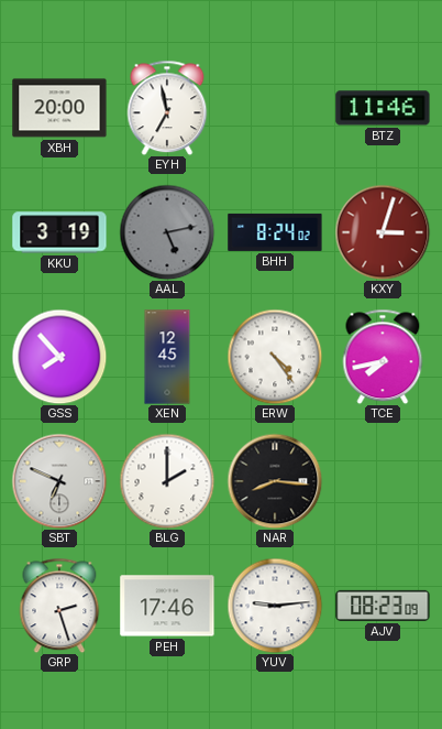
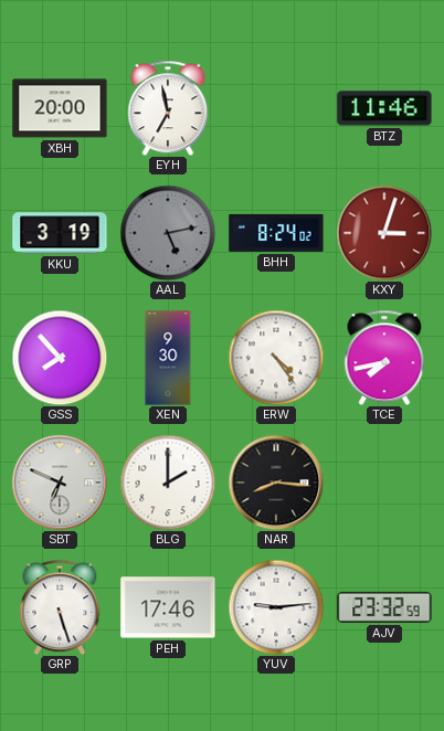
XEN: 12:45 -> 9:30
GRP: 2:27 -> 5:27
AJV: 08:23 -> 23:32
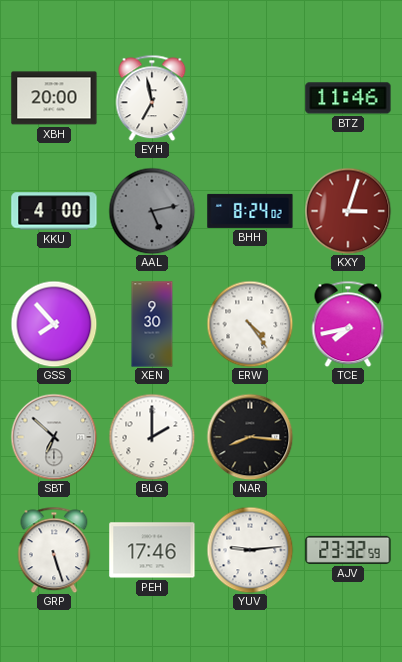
KKU: 3:19 -> 4:00
SBT: 6:49 -> 6:52
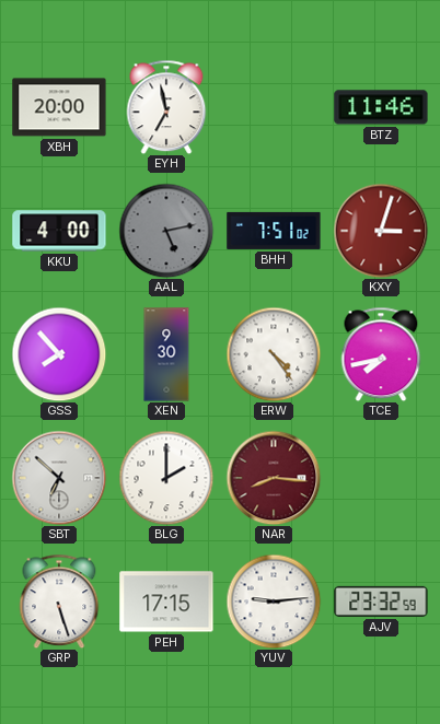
BHH: 8:24 -> 7:51
NAR dial: black -> burgundy
PEH: 17:46 -> 17:15
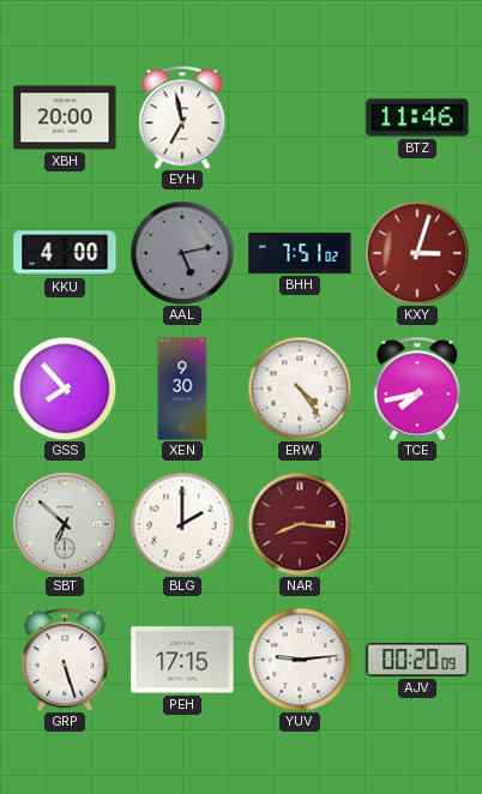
AJV: 23:32 -> 00:20
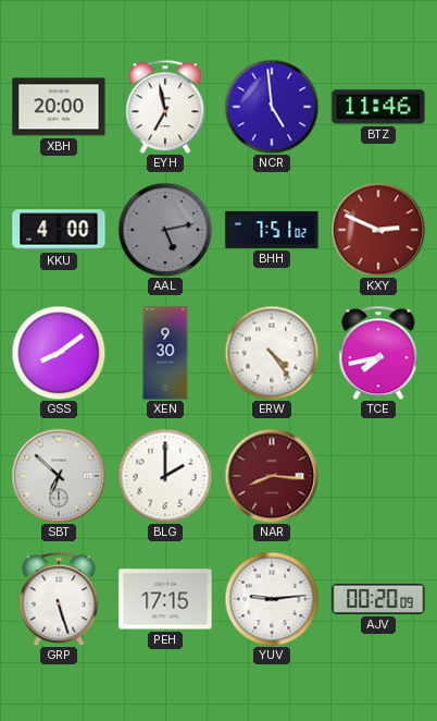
NCR: none -> 4:59
KXY: 3:03 -> 2:49
GSS: 7:53 -> 8:09
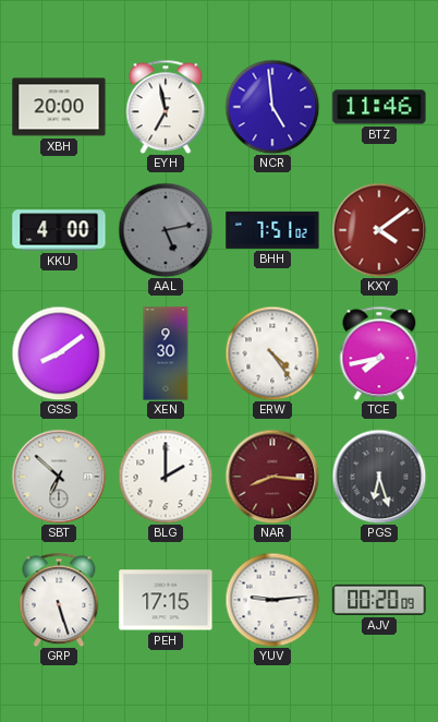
KXY: 2:49 -> 4:09
PGS: none -> 6:27
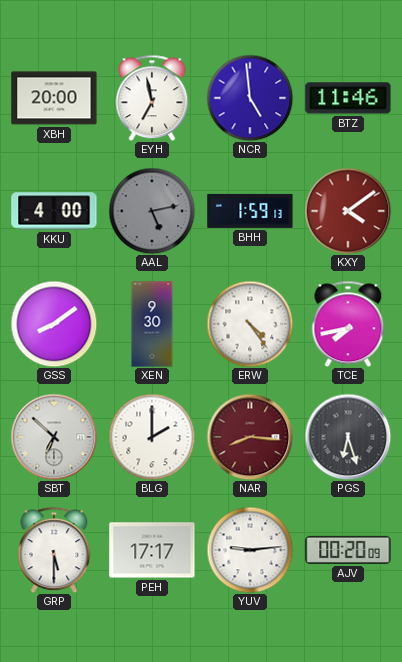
BHH: 7:51 -> 1:59
GRP: 5:27 -> 5:30
PEH: 17:15 -> 17:17
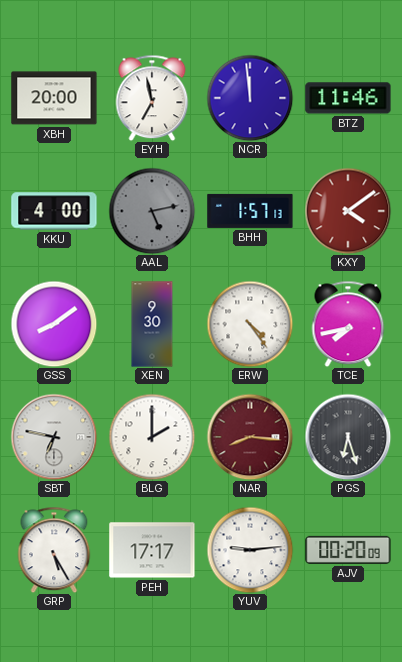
NCR: 4:59 -> 11:59
BHH: 1:59 -> 1:57
SBT: 6:52 -> 6:47
GRP: 5:30 -> 5:25
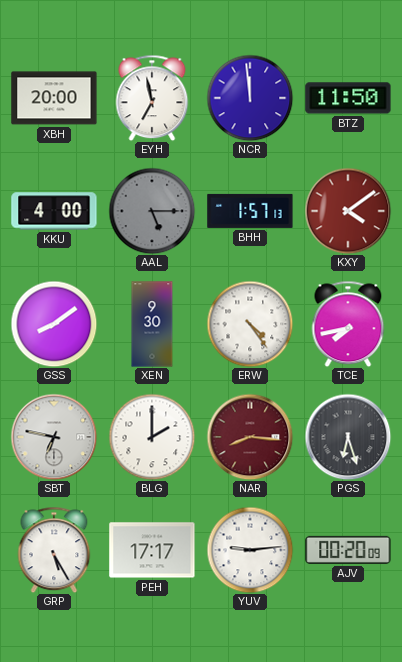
BTZ: 11:46 -> 11:50
AAL: 5:13 -> 5:15
